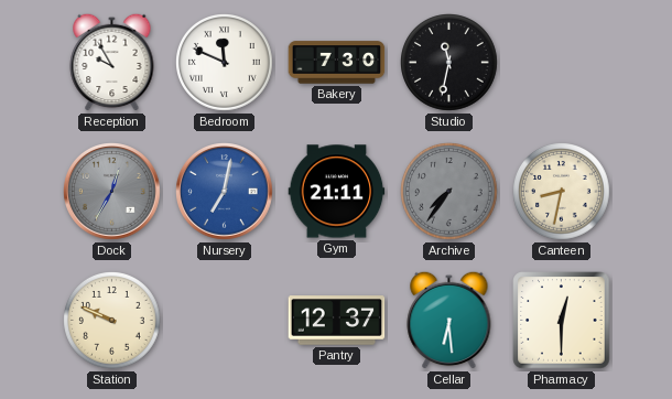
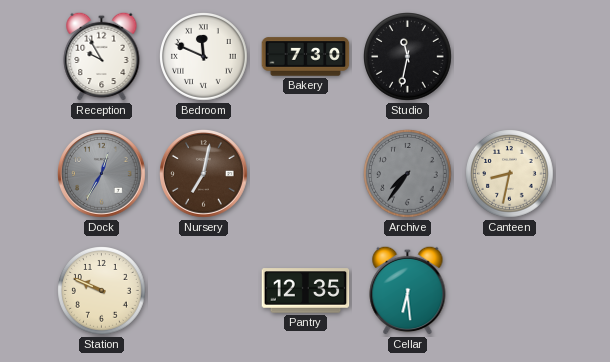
Nursery dial: blue -> brown
Gym: 21:11 -> none
Pantry: 12:37 -> 12:35
Pharmacy: 12:30 -> none
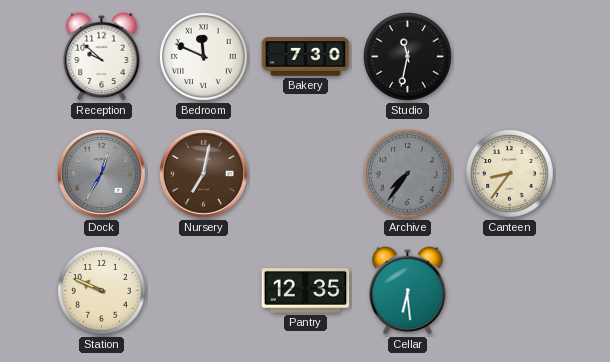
Reception: 9:55 -> 9:52
Canteen: 8:32 -> 8:36
